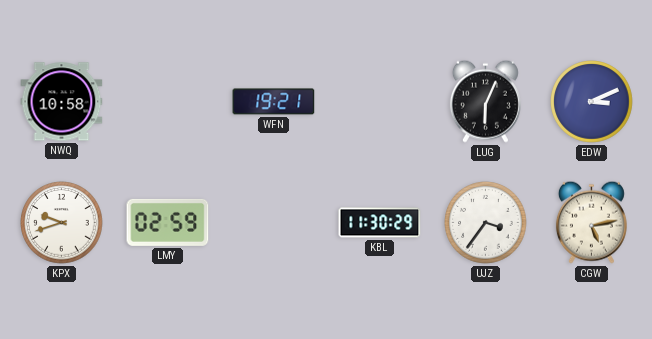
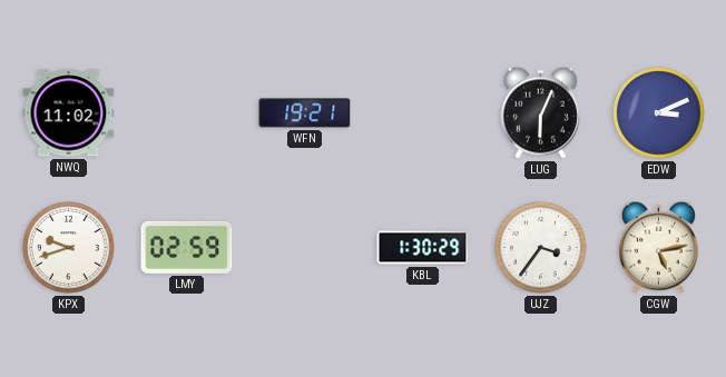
NWQ: 10:58 -> 11:02
KBL: 11:30 -> 1:30
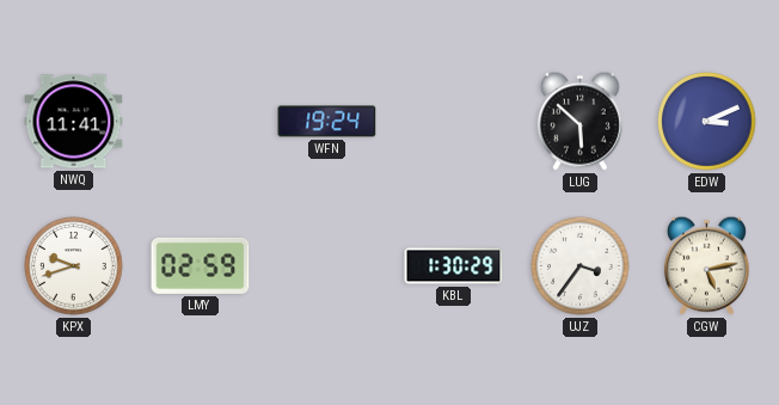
NWQ: 11:02 -> 11:41
WFN: 19:21 -> 19:24
LUG: 6:04 -> 5:52
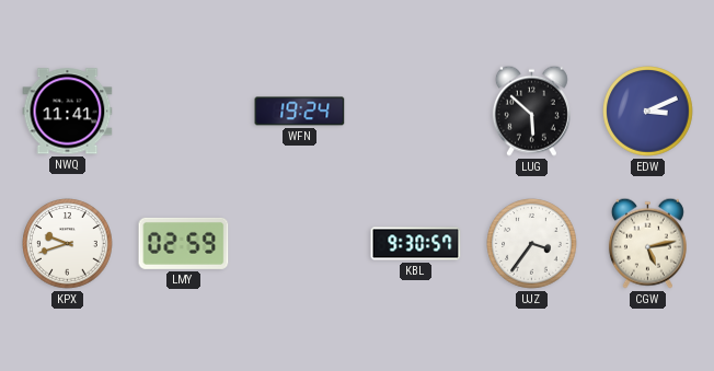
KBL: 1:30 -> 9:30
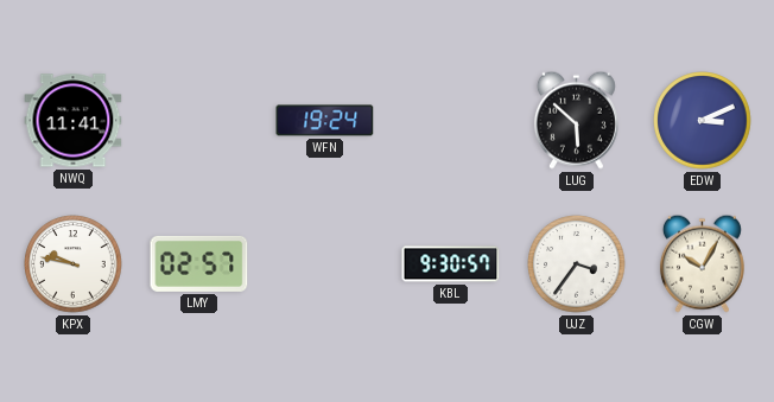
KPX: 9:42 -> 9:47
LMY: 02:59 -> 02:57
CGW: 5:13 -> 10:05
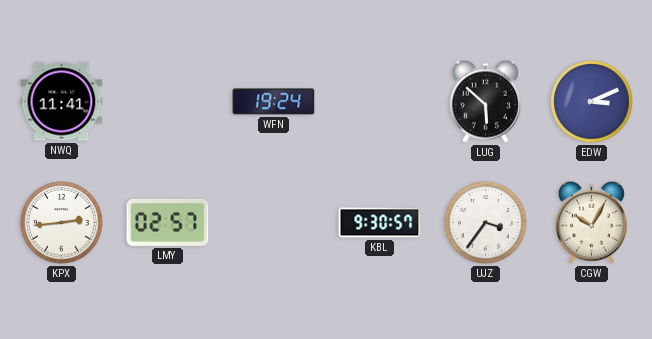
KPX: 9:47 -> 2:44
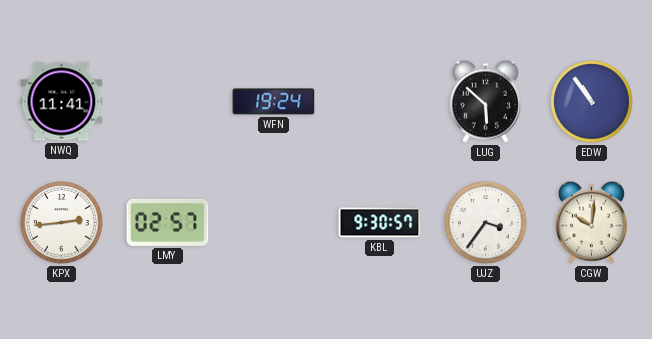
EDW: 3:11 -> 10:54
CGW: 10:05 -> 10:01
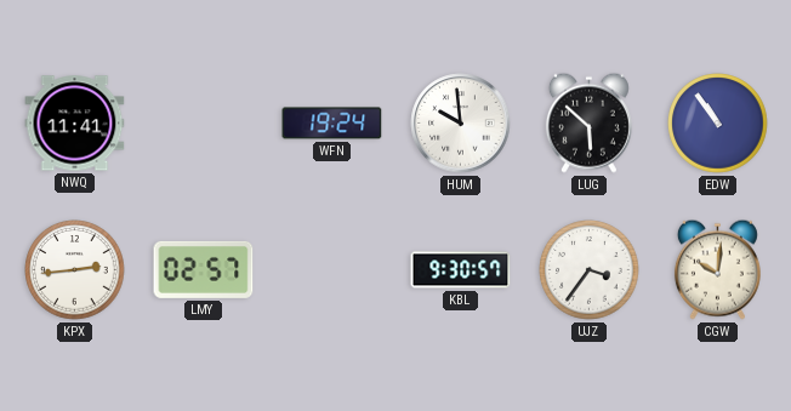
HUM: none -> 9:59
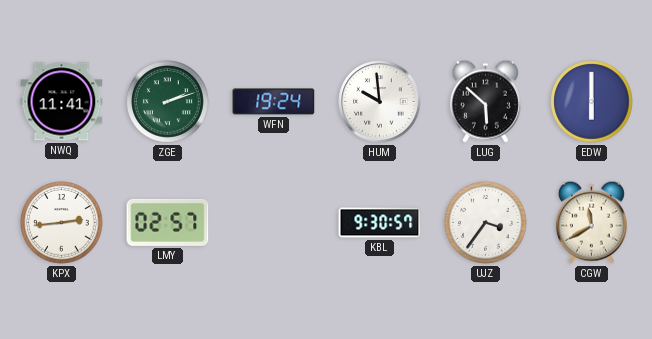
ZGE: none -> 2:12
EDW: 10:54 -> 6:00
CGW: 10:01 -> 11:40
